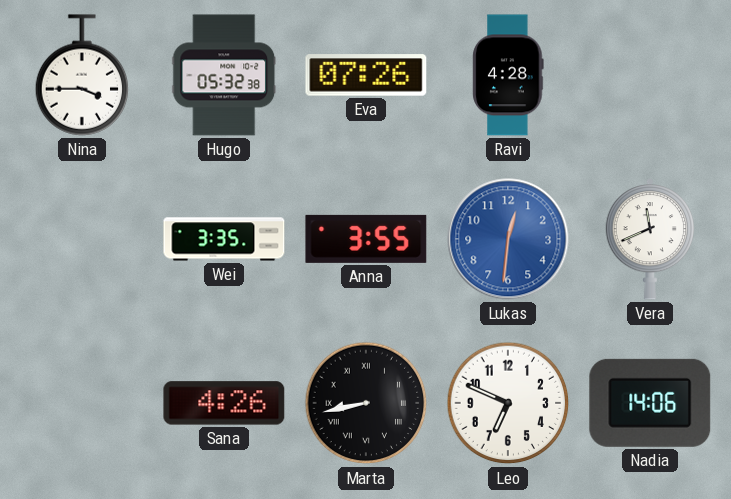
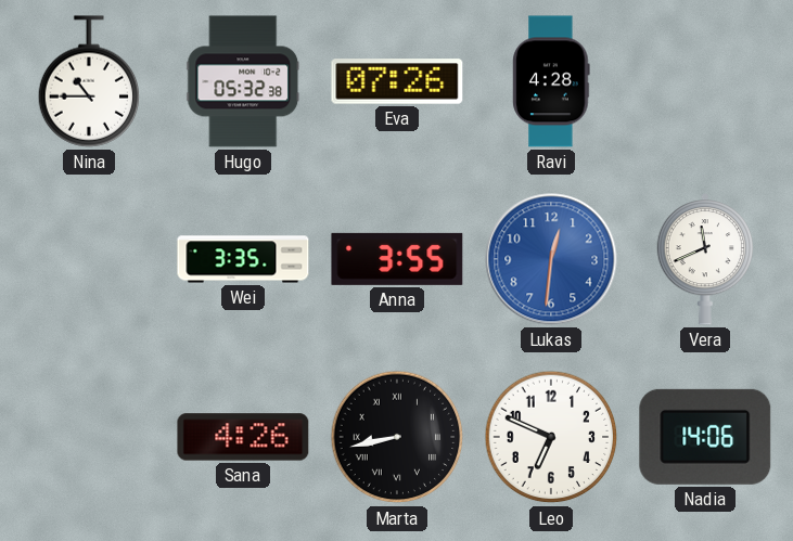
Nina: 3:45 -> 10:45
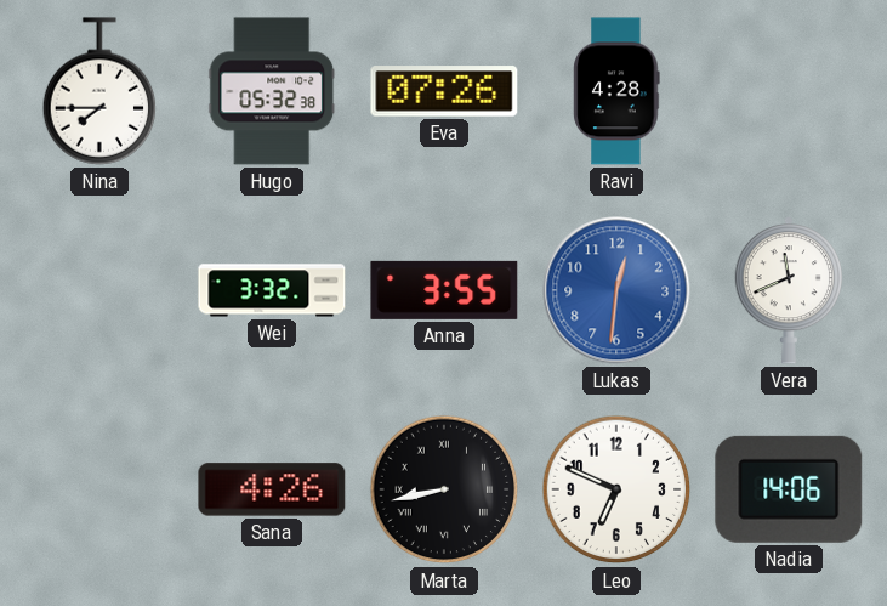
Nina: 10:45 -> 7:45
Wei: 3:35 -> 3:32
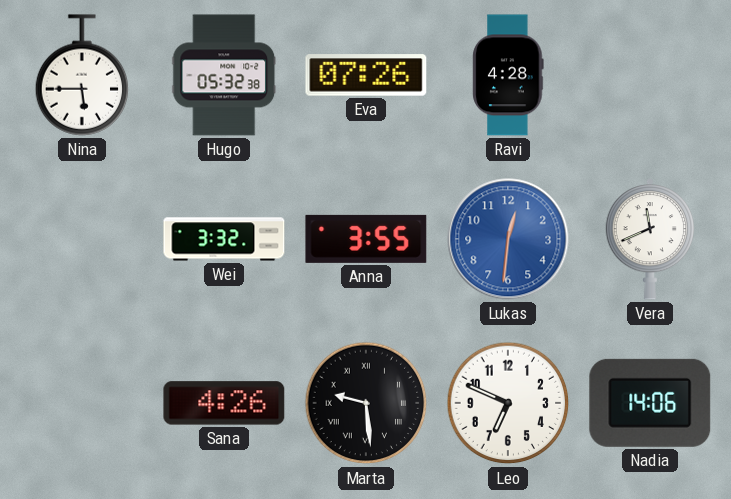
Nina: 7:45 -> 5:45
Marta: 8:43 -> 9:29
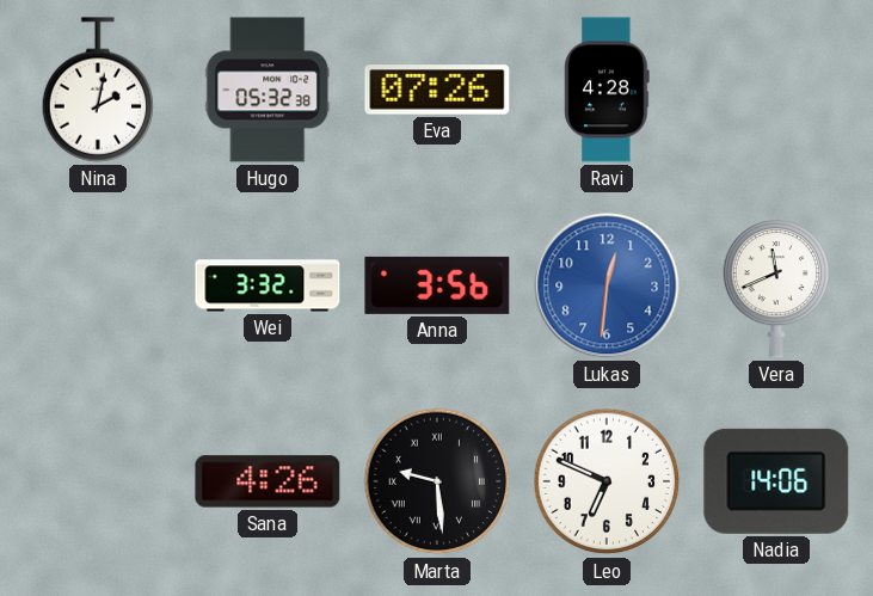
Nina: 5:45 -> 2:02
Anna: 3:55 -> 3:56
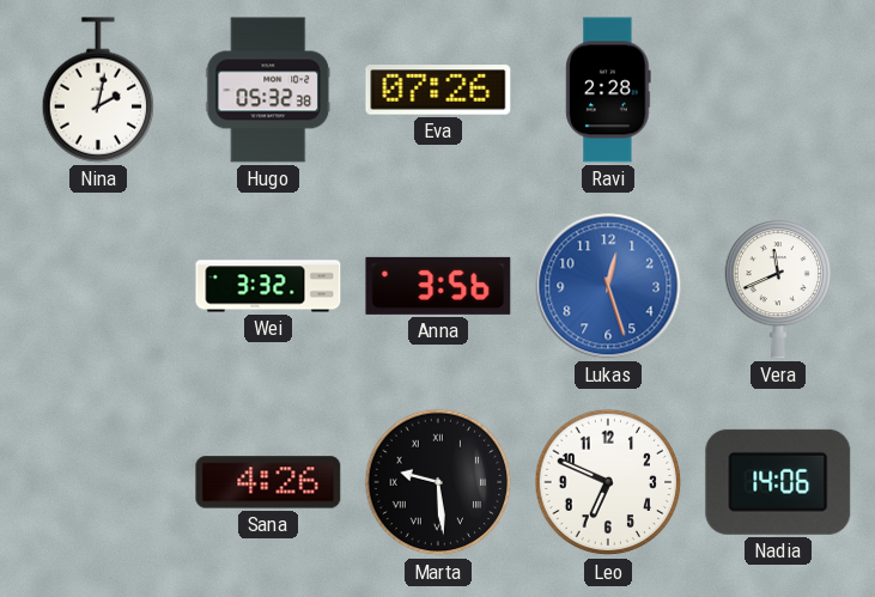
Ravi: 4:28 -> 2:28
Lukas: 12:31 -> 12:27
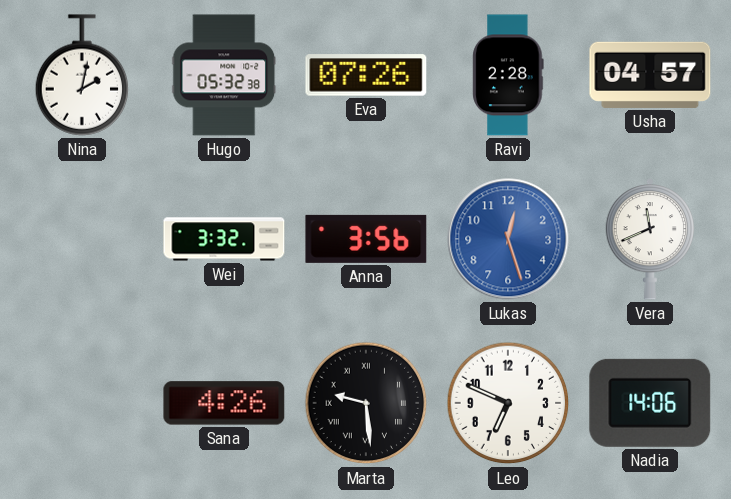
Usha: none -> 04:57
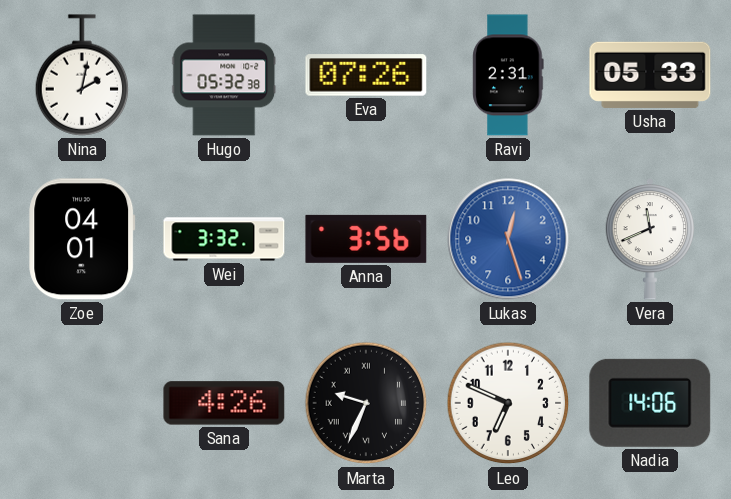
Ravi: 2:28 -> 2:31
Usha: 04:57 -> 05:33
Zoe: none -> 04:01
Marta: 9:29 -> 9:34
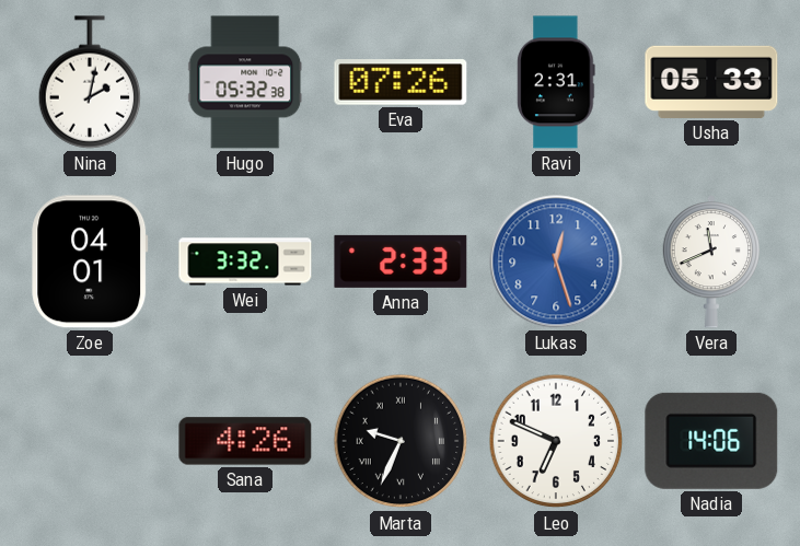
Anna: 3:56 -> 2:33
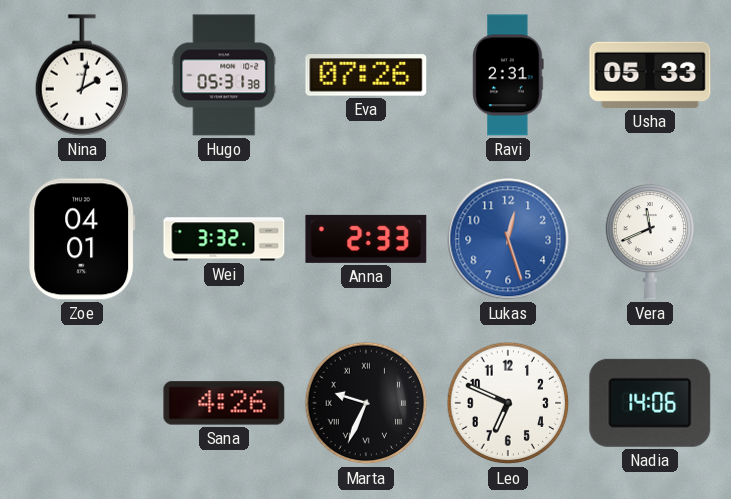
Hugo: 05:32 -> 05:31
